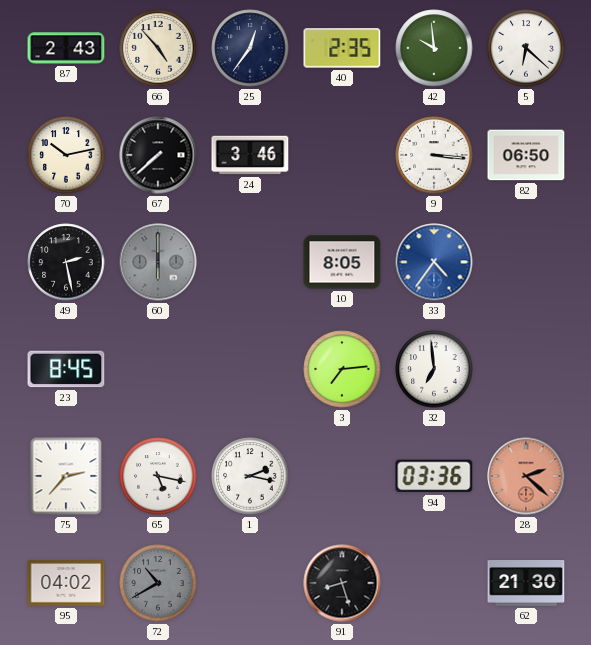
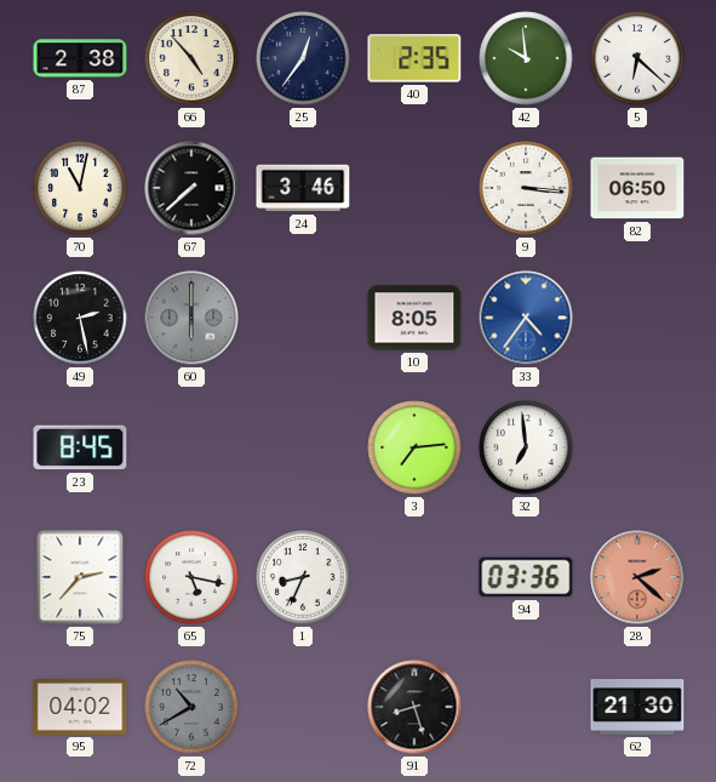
87: 2:43 -> 2:38
70: 10:13 -> 11:02
1: 2:17 -> 8:34
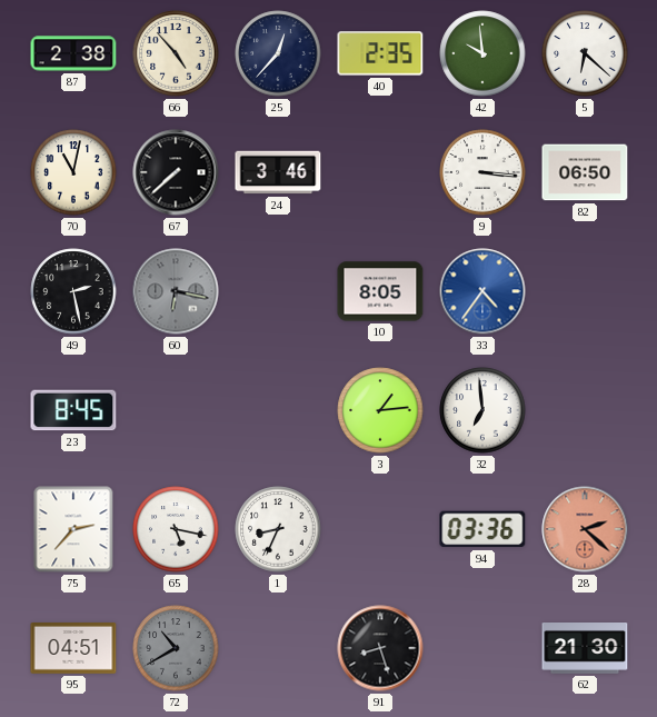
25: 12:36 -> 12:37
60: 6:00 -> 6:17
3: 7:14 -> 1:14
95: 04:02 -> 04:51
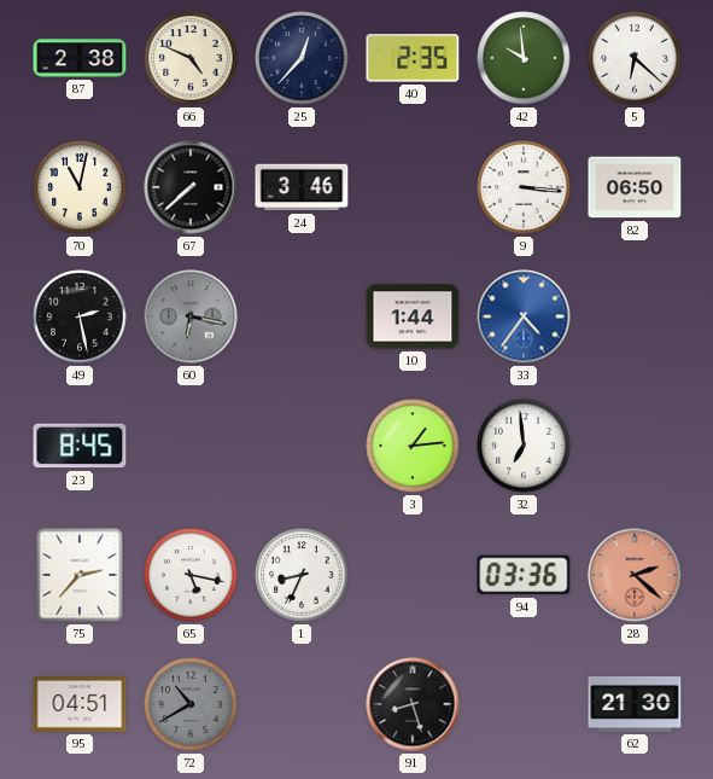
66: 4:53 -> 4:49
10: 8:05 -> 1:44
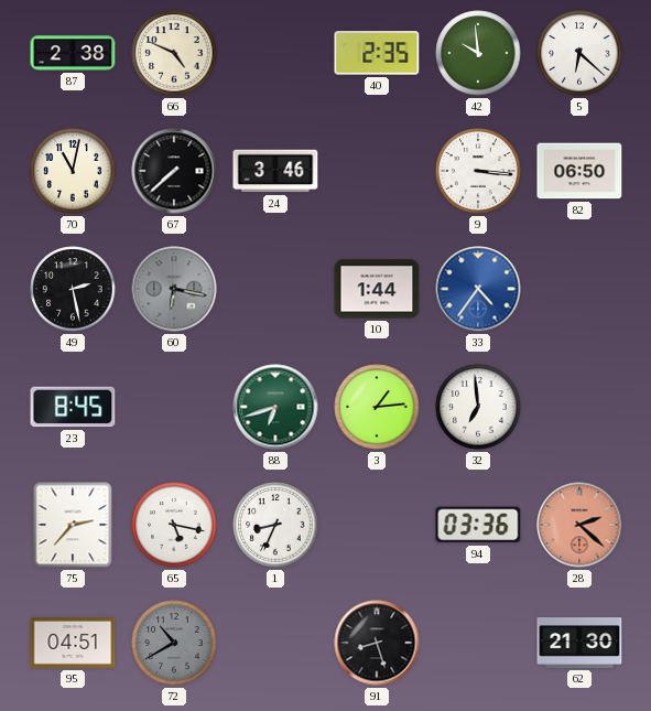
25: 12:37 -> none
88: none -> 6:42
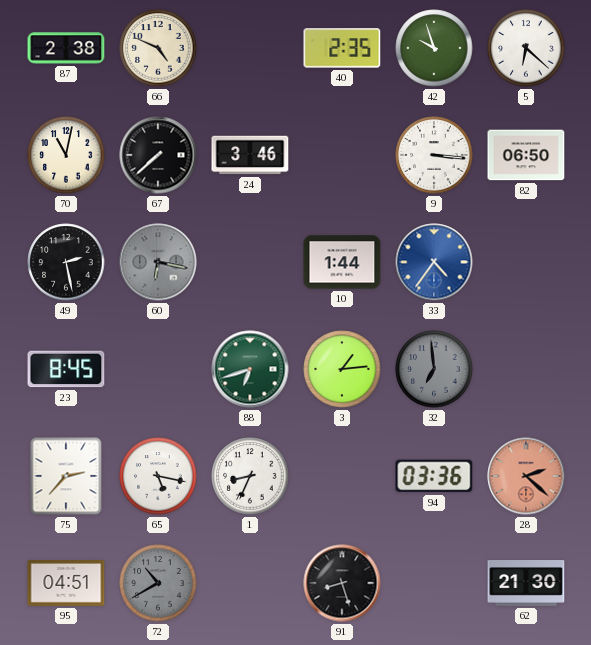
42: 9:59 -> 9:57
32 dial: white -> grey
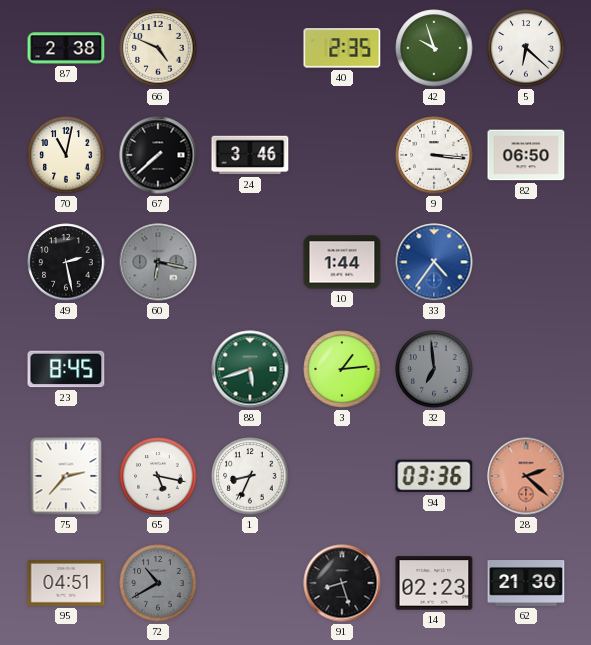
88: 6:42 -> 5:42
14: none -> 02:23
